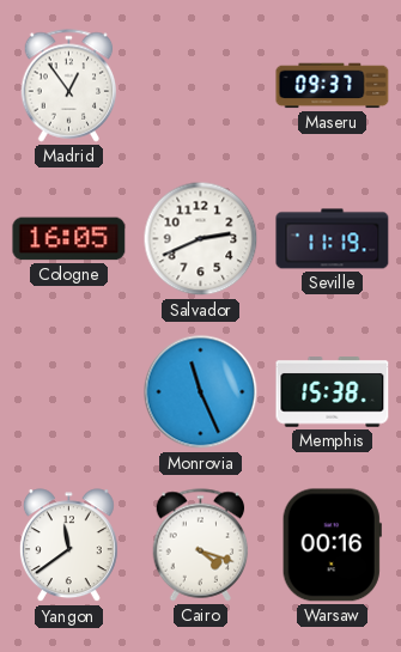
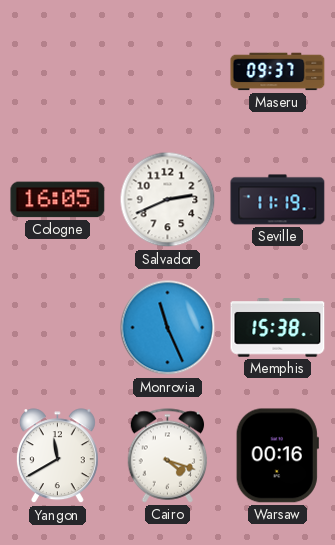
Madrid: 12:54 -> none
Yangon: 11:39 -> 11:40
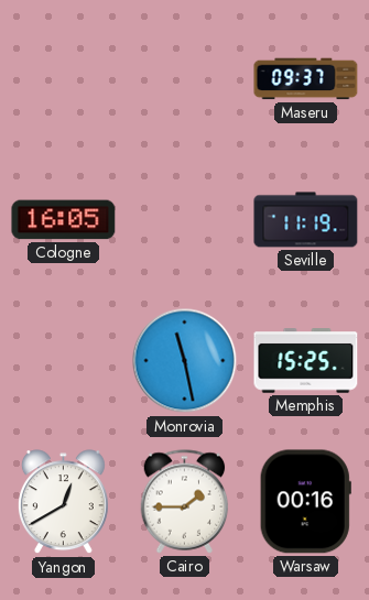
Salvador: 2:41 -> none
Monrovia: 11:26 -> 11:28
Memphis: 15:38 -> 15:25
Yangon: 11:40 -> 12:40
Cairo: 4:18 -> 1:45
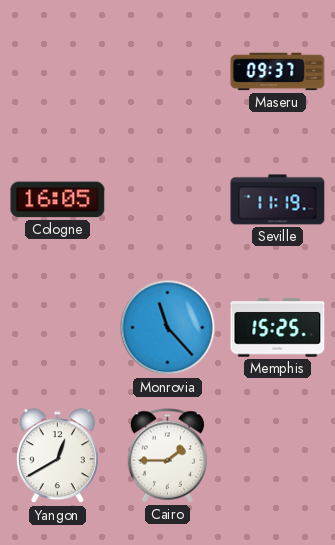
Monrovia: 11:28 -> 11:23
Warsaw: 00:16 -> none
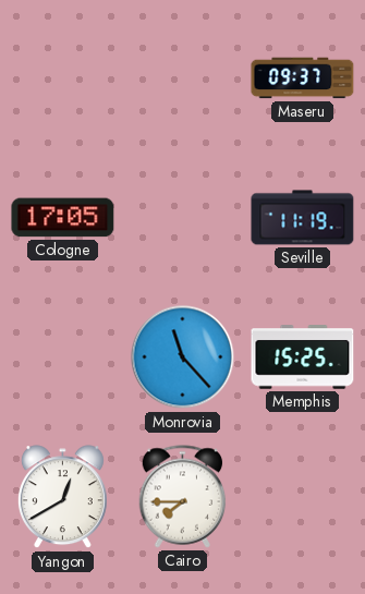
Cologne: 16:05 -> 17:05
Cairo: 1:45 -> 7:45
